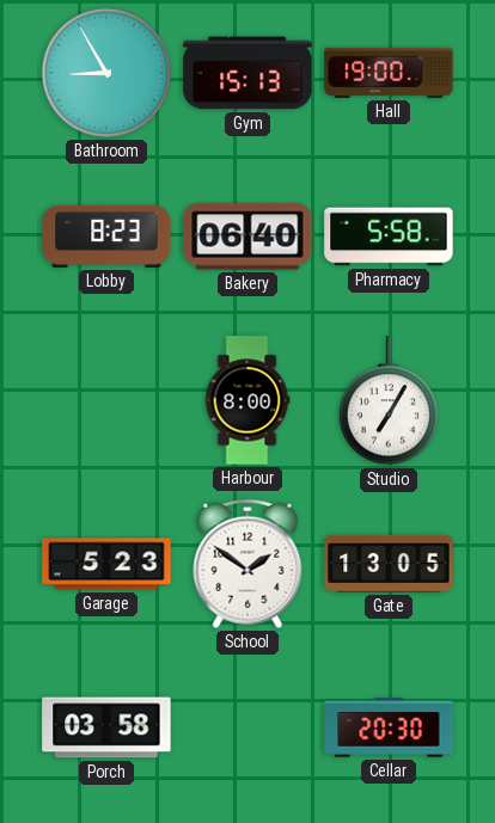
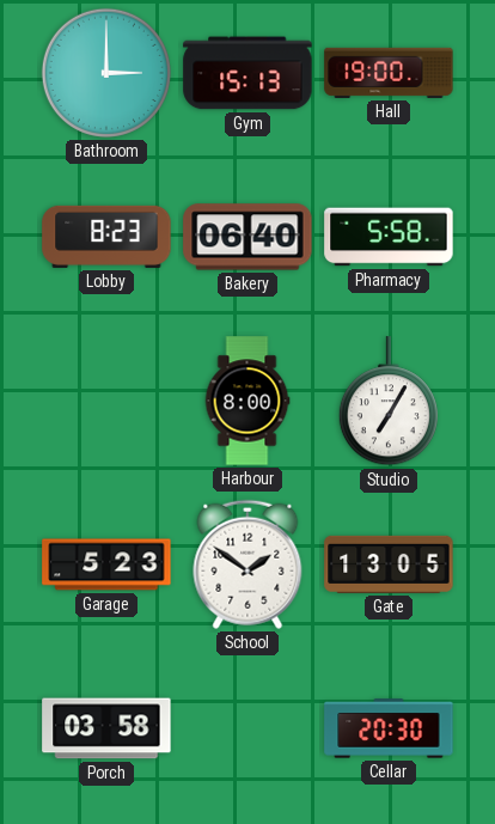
Bathroom: 8:55 -> 3:00
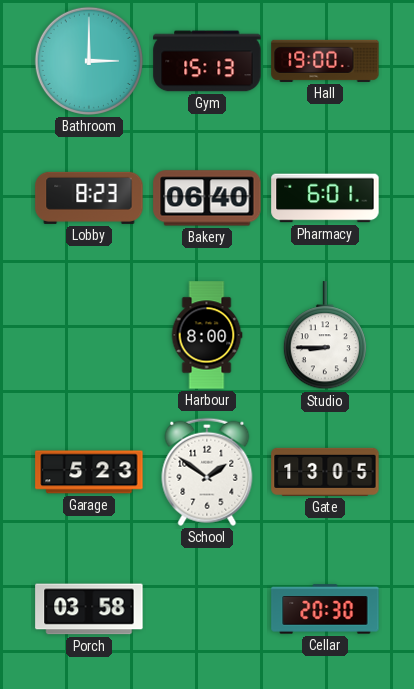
Pharmacy: 5:58 -> 6:01
Studio: 7:05 -> 8:45
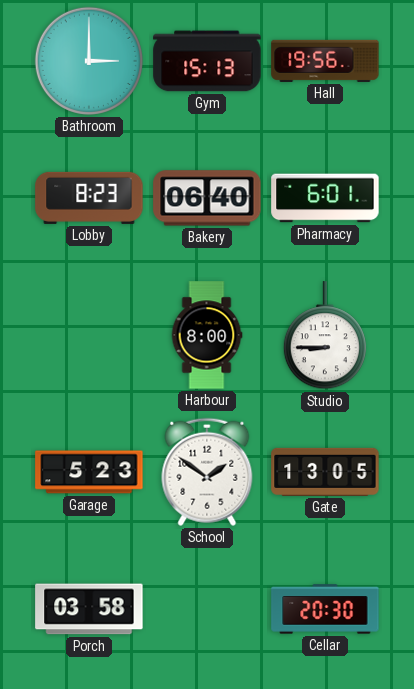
Hall: 19:00 -> 19:56
